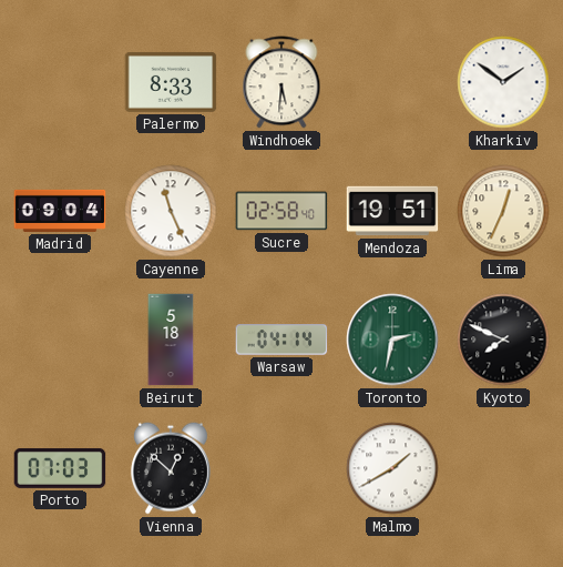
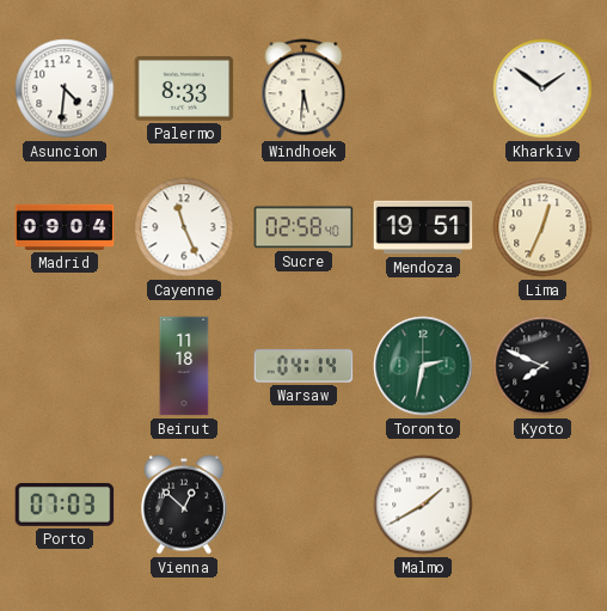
Asuncion: none -> 4:31
Beirut: 5:18 -> 11:18
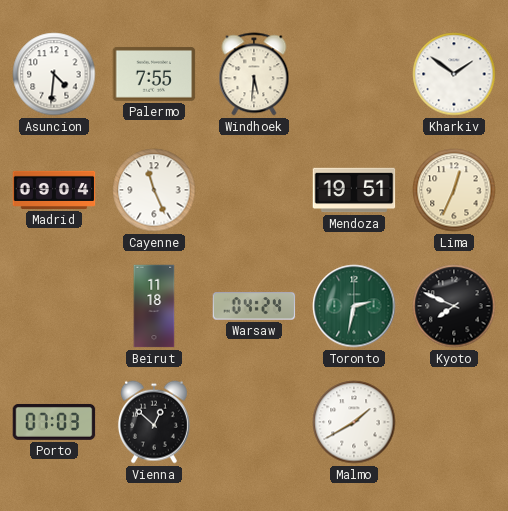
Palermo: 8:33 -> 7:55
Sucre: 02:58 -> none
Warsaw: 04:14 -> 04:24
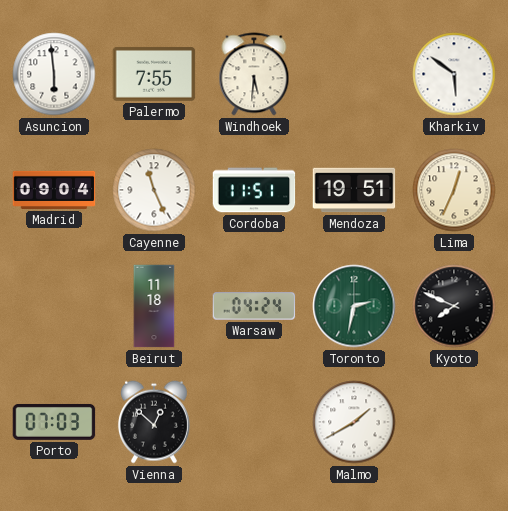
Asuncion: 4:31 -> 5:59
Kharkiv: 1:51 -> 5:51
Cordoba: none -> 11:51
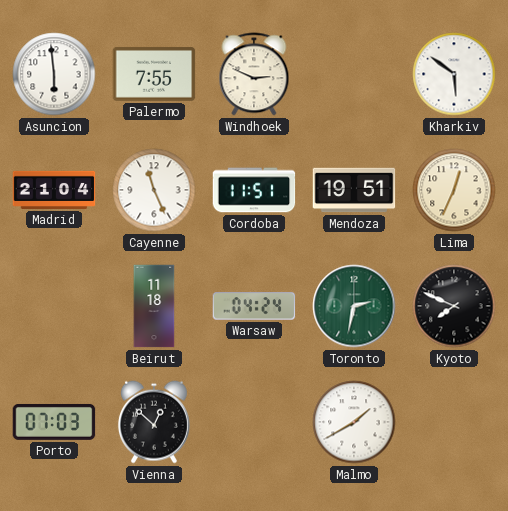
Windhoek: 5:31 -> 2:49
Madrid: 09:04 -> 21:04
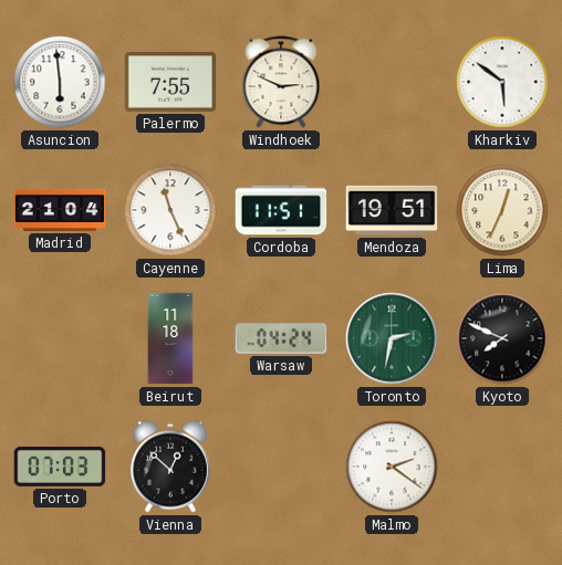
Malmo: 1:40 -> 2:21
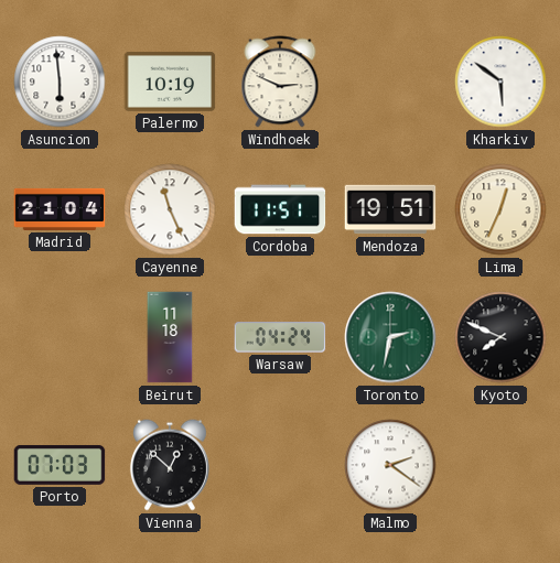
Palermo: 7:55 -> 10:19
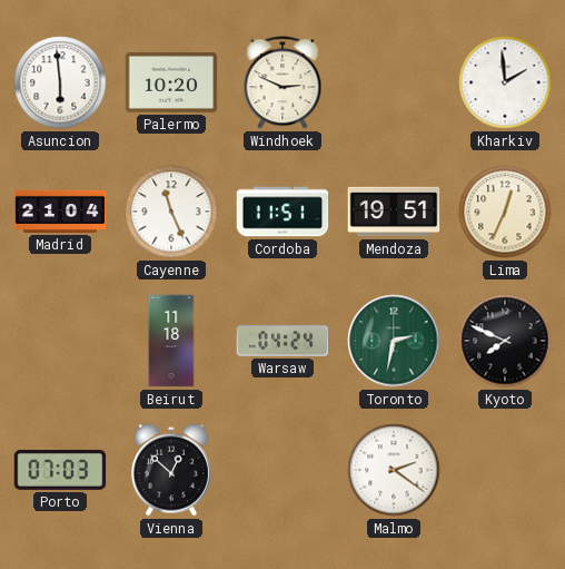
Palermo: 10:19 -> 10:20
Kharkiv: 5:51 -> 1:59
